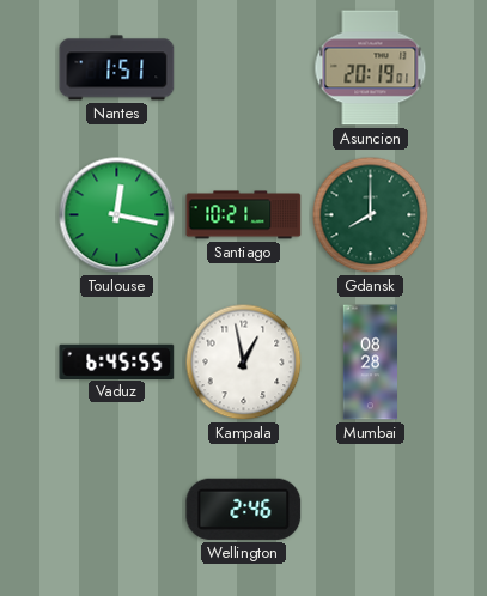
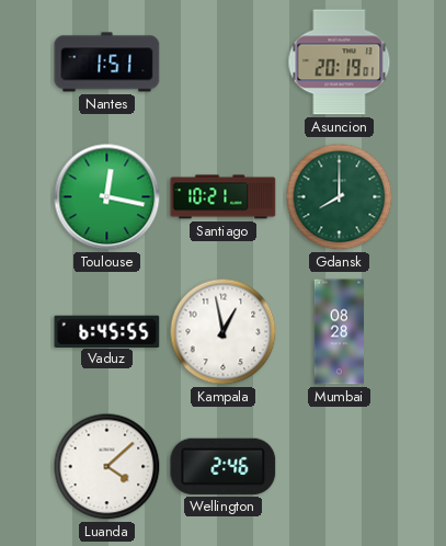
Luanda: none -> 4:08
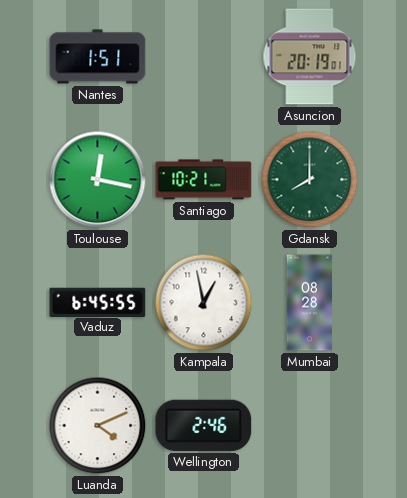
Luanda: 4:08 -> 4:11
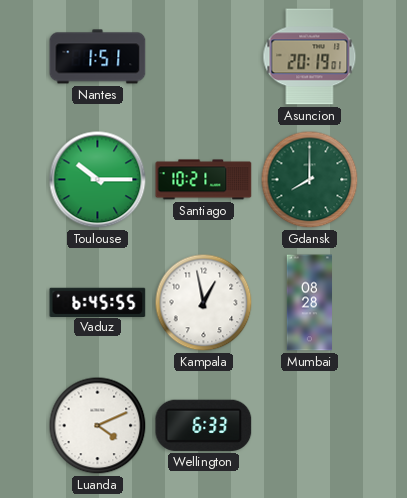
Toulouse: 12:17 -> 10:15
Wellington: 2:46 -> 6:33
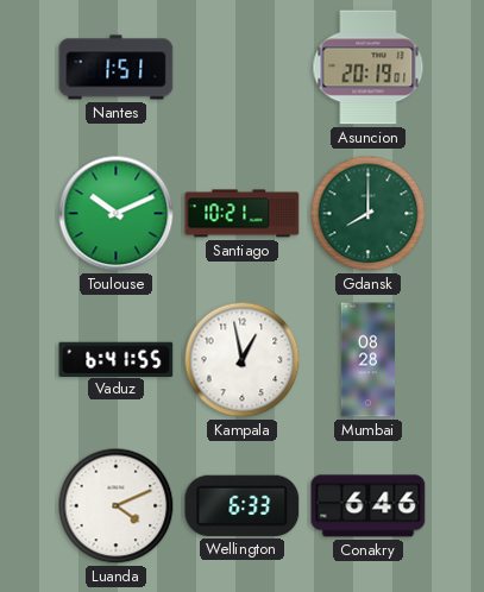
Toulouse: 10:15 -> 10:11
Vaduz: 6:45 -> 6:41
Conakry: none -> 6:46
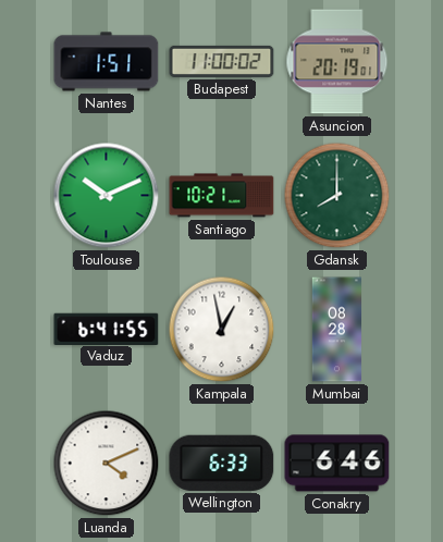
Budapest: none -> 11:00
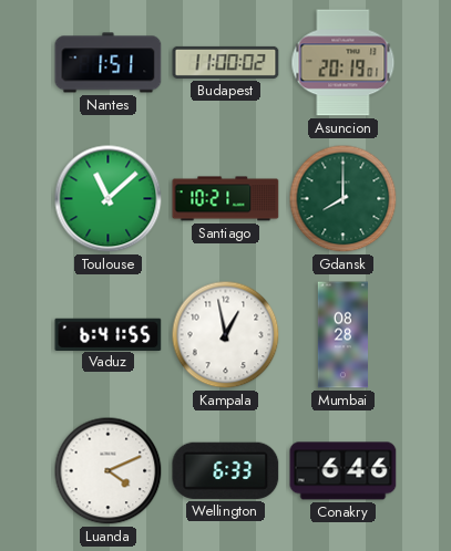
Toulouse: 10:11 -> 11:08
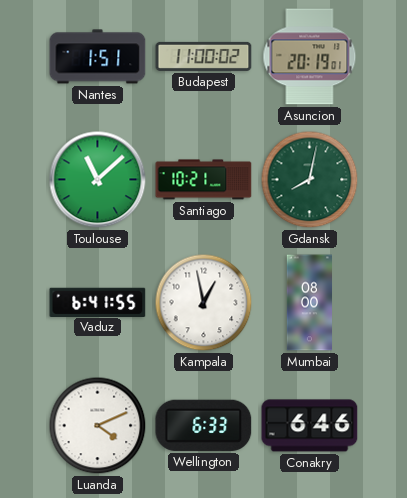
Gdansk: 8:00 -> 8:02
Mumbai: 08:28 -> 08:00
